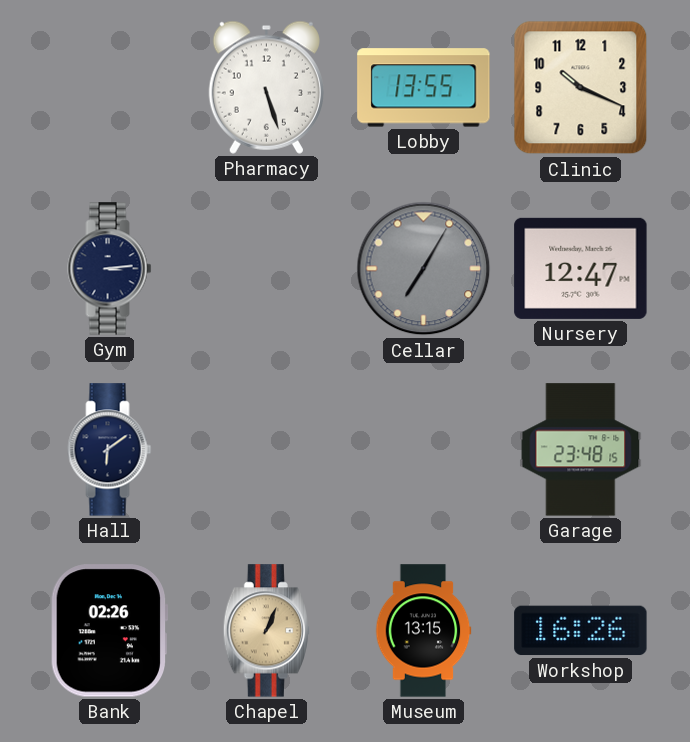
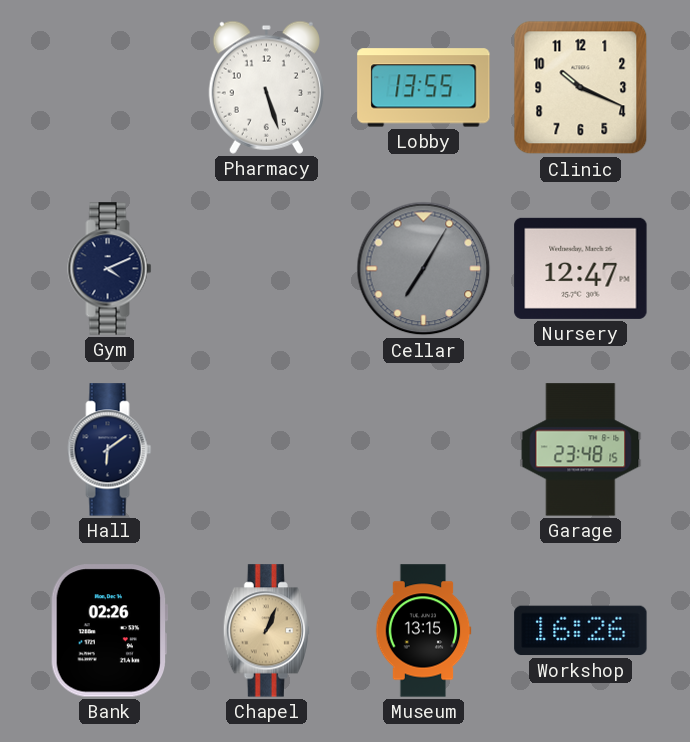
Gym: 3:14 -> 4:11
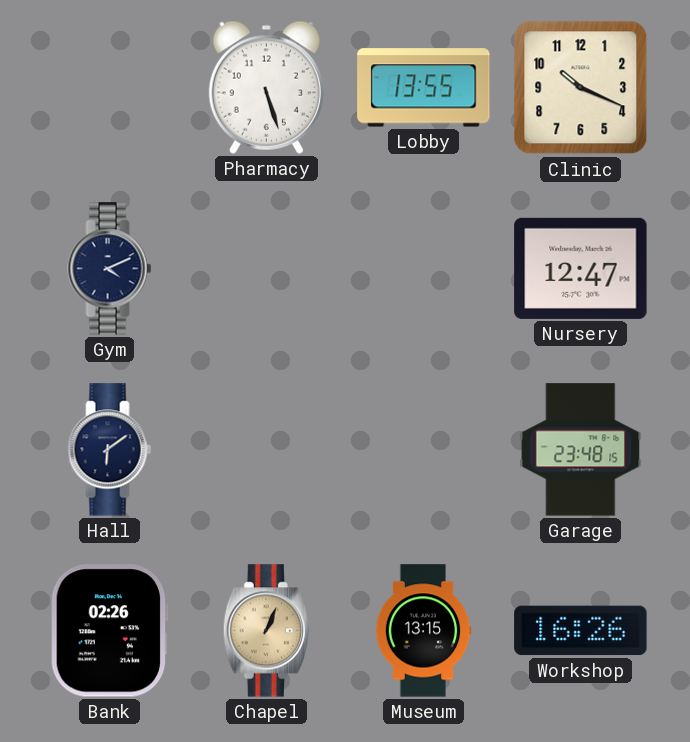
Cellar: 7:05 -> none
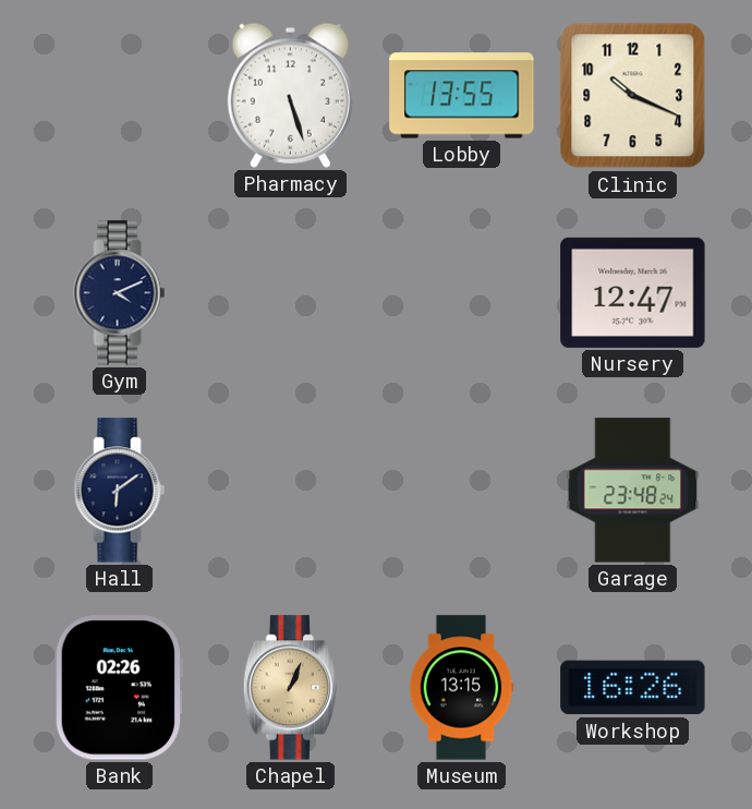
Garage: 23:48:15 -> 23:48:24
